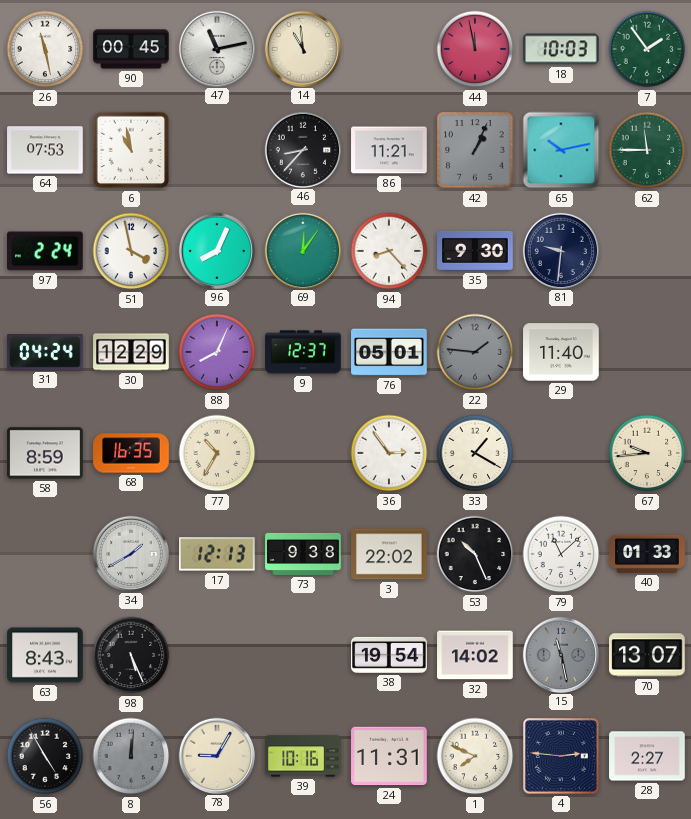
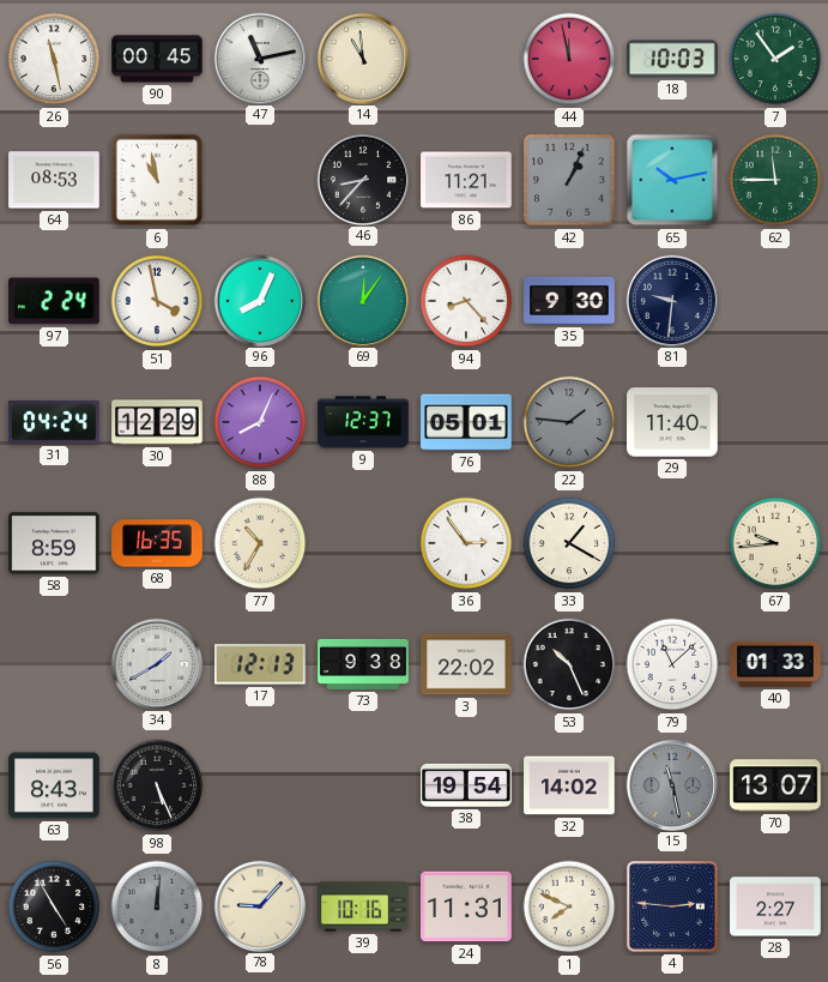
64: 07:53 -> 08:53
78: 9:05 -> 9:07
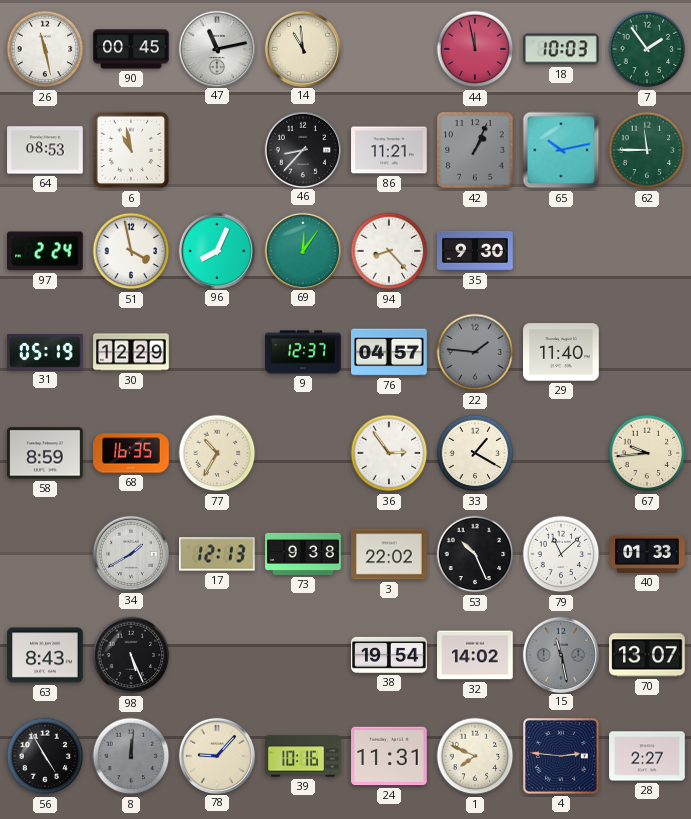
81: 9:31 -> none
31: 04:24 -> 05:19
88: 8:04 -> none
76: 05:01 -> 04:57
